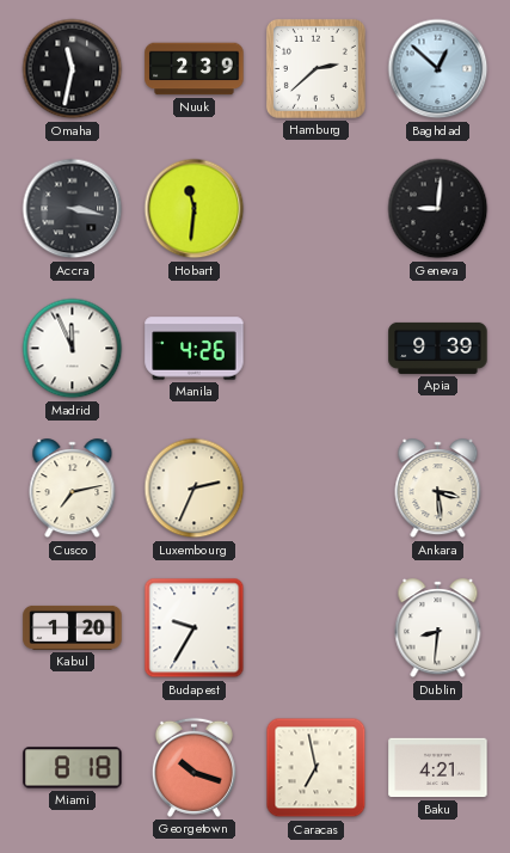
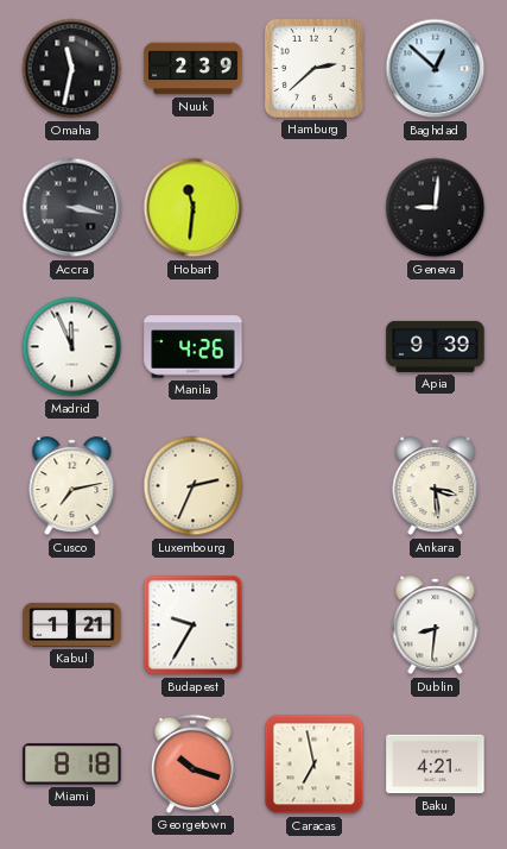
Kabul: 1:20 -> 1:21
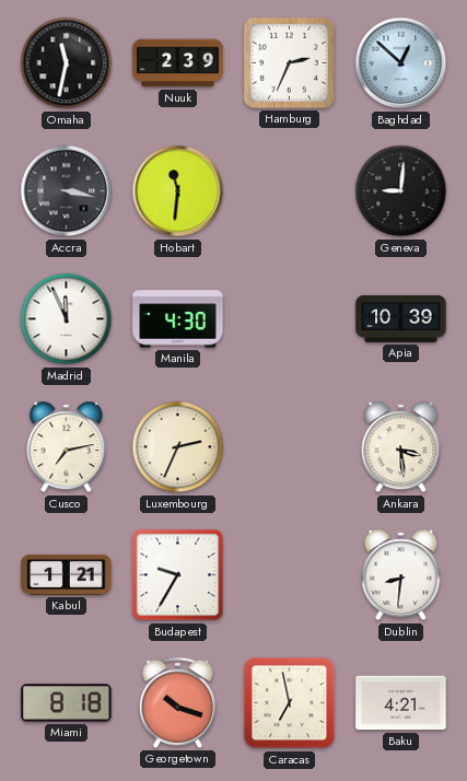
Hamburg: 2:38 -> 2:34
Manila: 4:26 -> 4:30
Apia: 9:39 -> 10:39
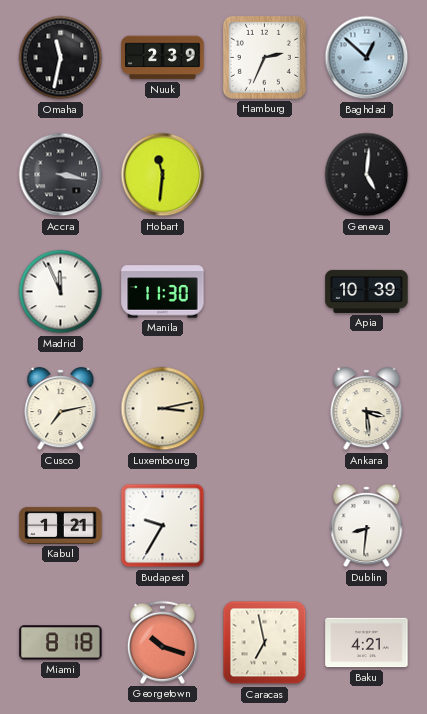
Geneva: 9:01 -> 5:01
Manila: 4:30 -> 11:30
Luxembourg: 2:34 -> 3:13
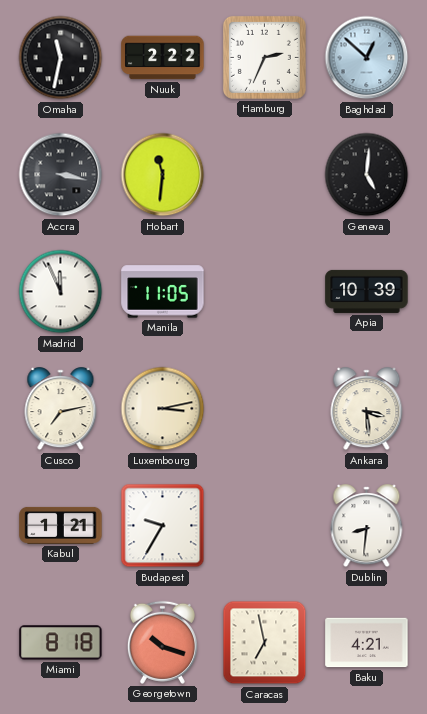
Nuuk: 2:39 -> 2:22
Manila: 11:30 -> 11:05
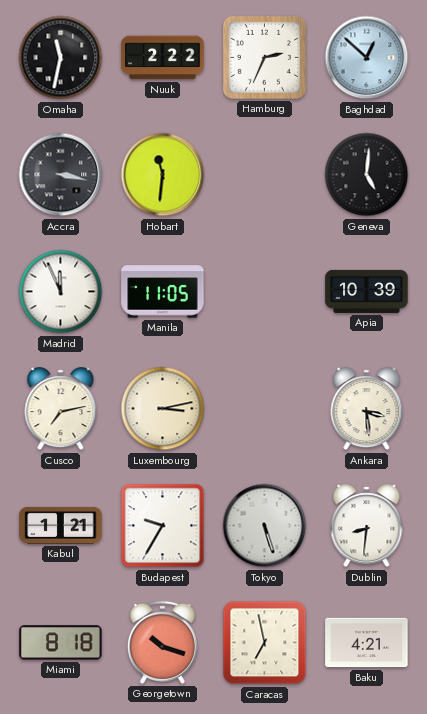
Tokyo: none -> 5:27
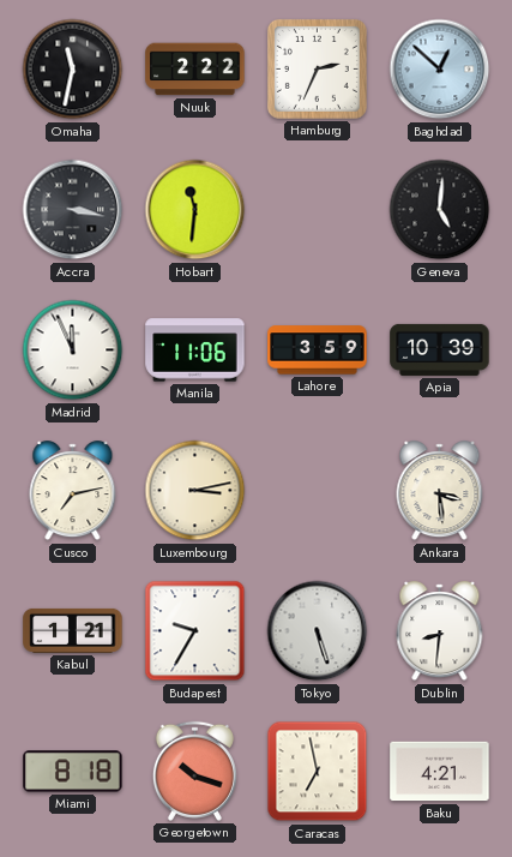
Manila: 11:05 -> 11:06
Lahore: none -> 3:59
